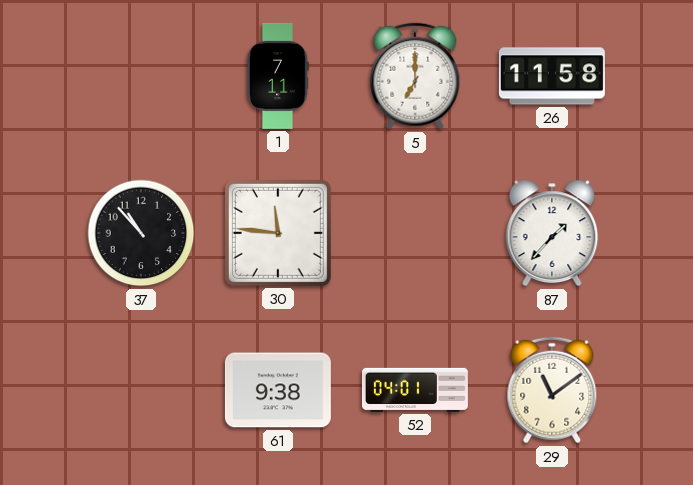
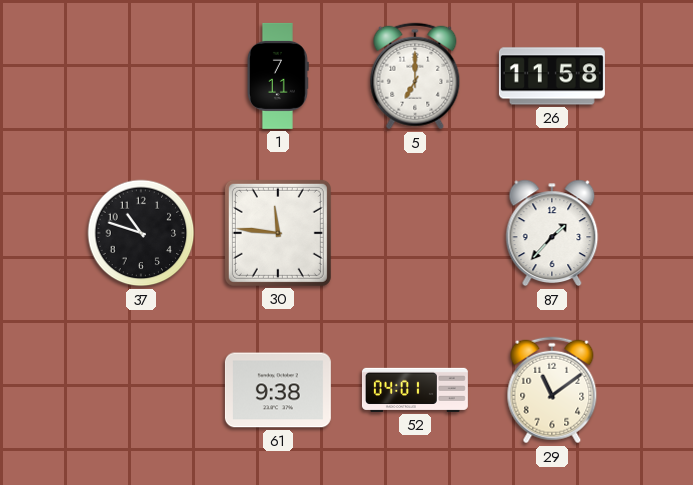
37: 10:53 -> 10:48
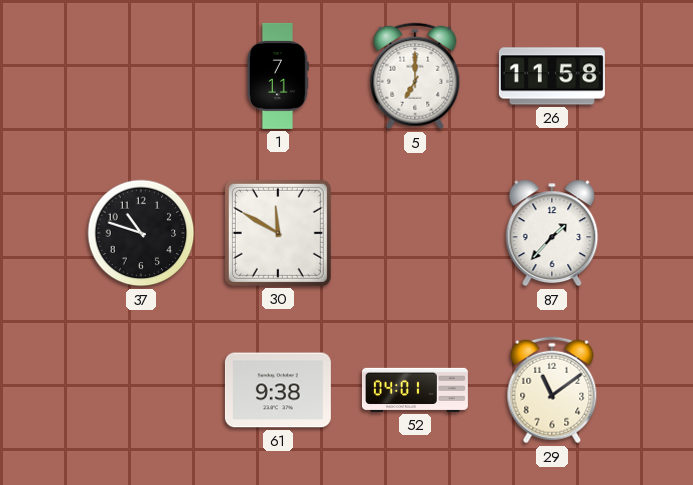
30: 11:46 -> 11:50
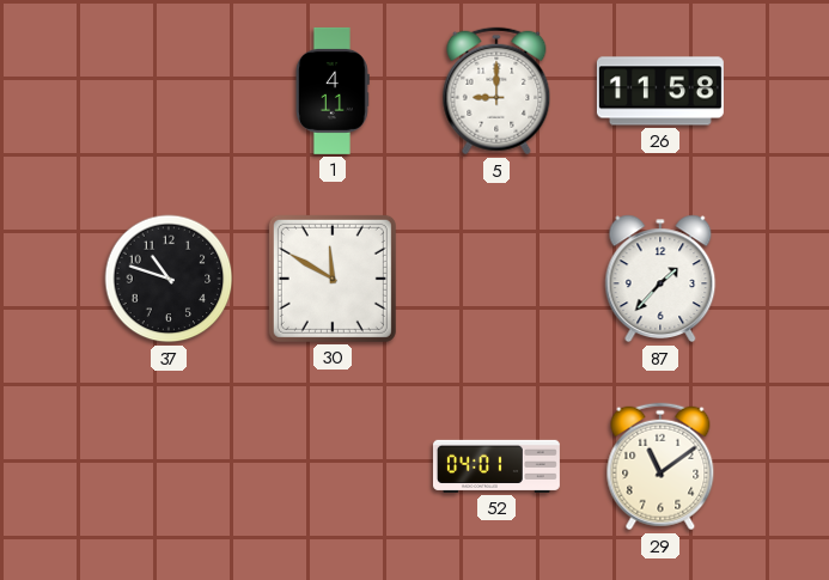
1: 7:11 -> 4:11
5: 7:00 -> 9:00
61: 9:38 -> none
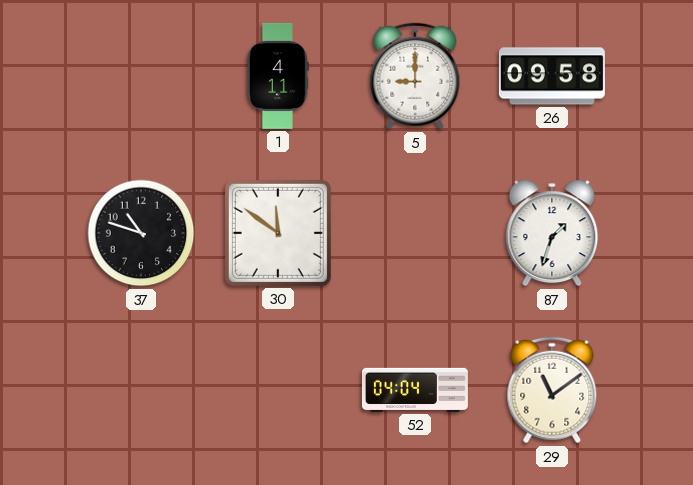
26: 11:58 -> 09:58
30: 11:50 -> 11:51
87: 1:37 -> 1:33
52: 04:01 -> 04:04
